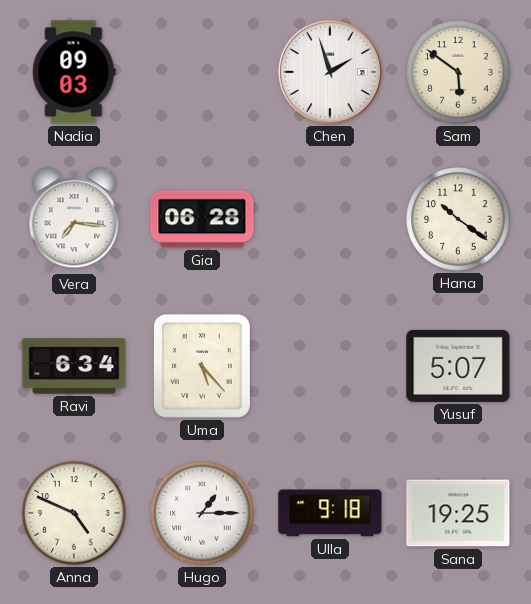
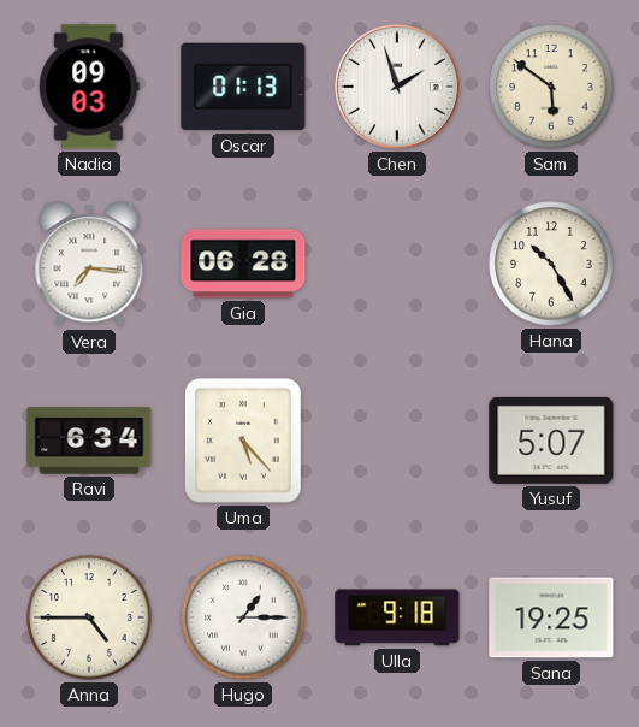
Oscar: none -> 01:13
Hana: 10:21 -> 10:25
Anna: 4:49 -> 4:45
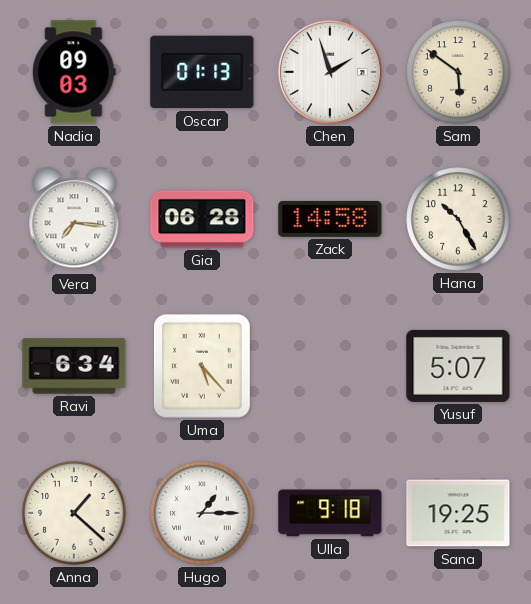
Zack: none -> 14:58
Anna: 4:45 -> 1:22
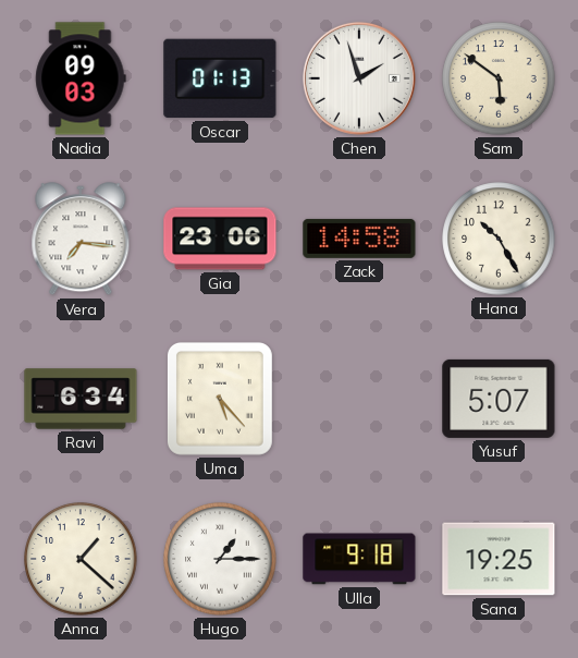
Gia: 06:28 -> 23:06
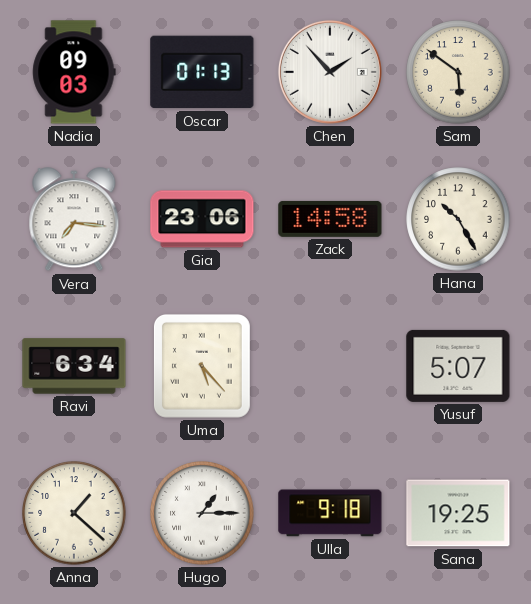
Chen: 1:57 -> 1:53
